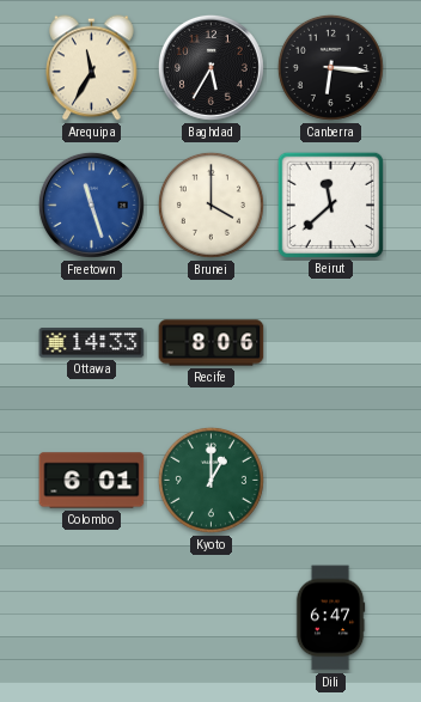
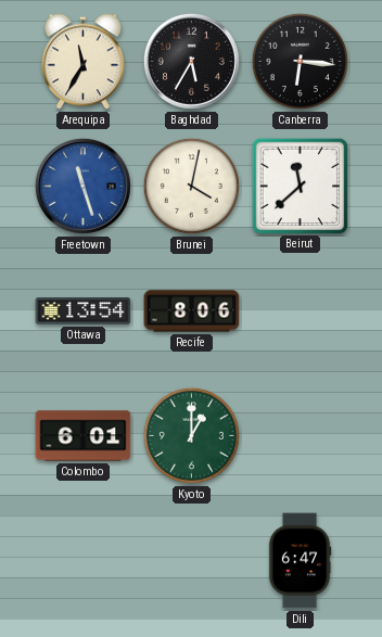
Brunei: 4:00 -> 4:02
Ottawa: 14:33 -> 13:54
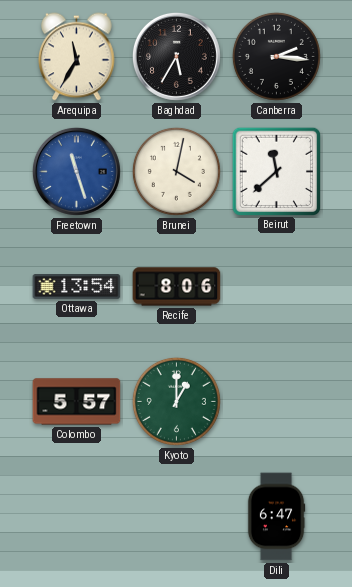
Canberra: 6:16 -> 2:16
Colombo: 6:01 -> 5:57
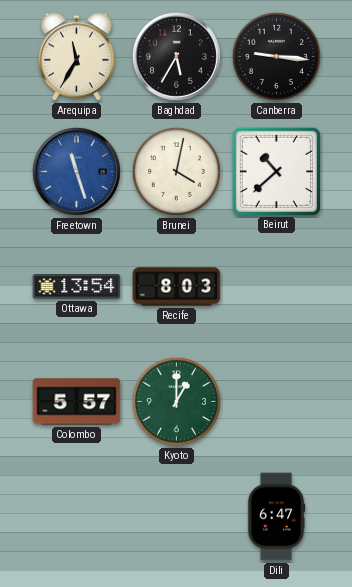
Canberra: 2:16 -> 9:16
Beirut: 11:38 -> 10:38
Recife: 8:06 -> 8:03
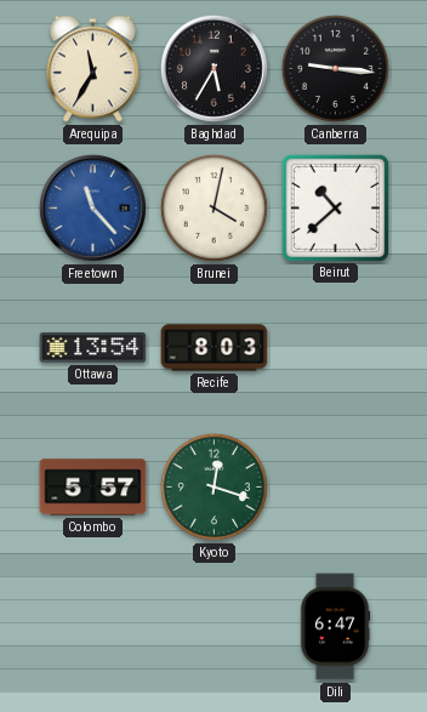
Freetown: 11:27 -> 11:23
Kyoto: 1:00 -> 12:18
